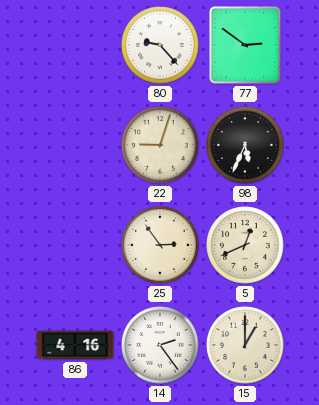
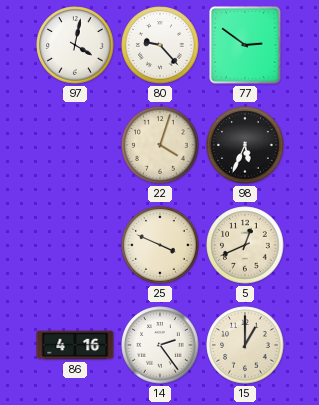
97: none -> 4:02
22: 9:03 -> 4:03
25: 2:54 -> 3:49
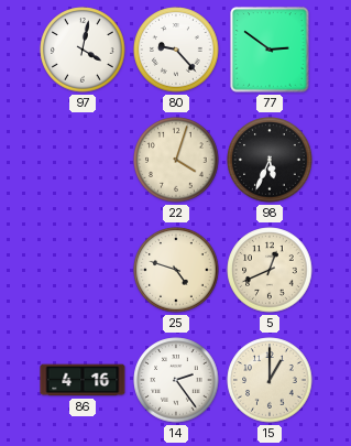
25: 3:49 -> 4:48
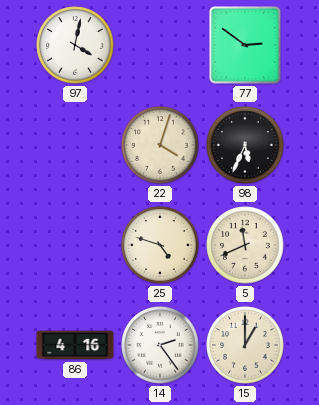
80: 9:23 -> none
5: 12:41 -> 11:41
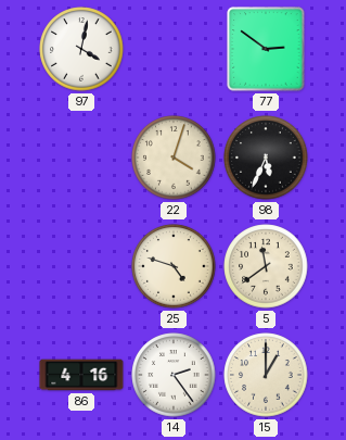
5: 11:41 -> 11:39
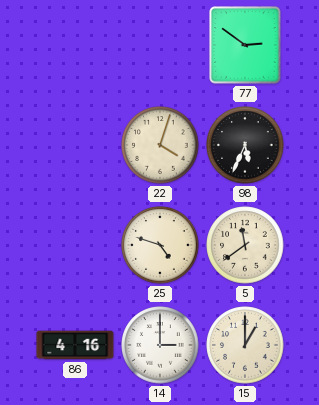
97: 4:02 -> none
14: 2:24 -> 3:00
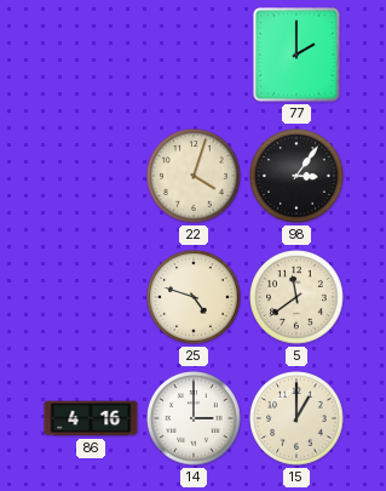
77: 2:51 -> 2:00
98: 5:34 -> 3:06
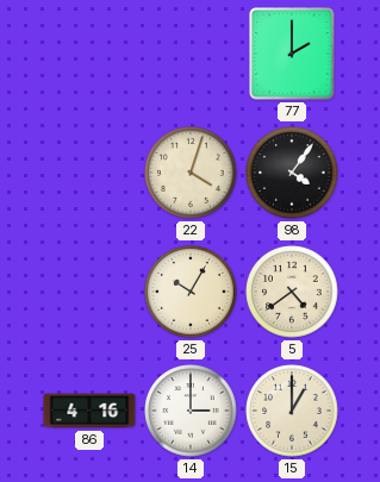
98: 3:06 -> 4:06
25: 4:48 -> 10:05
5: 11:39 -> 4:39
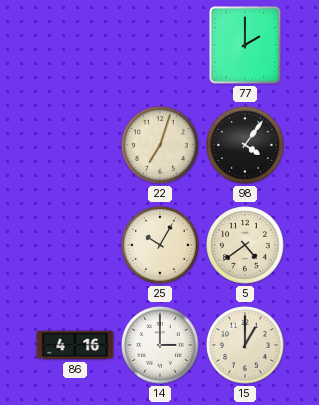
22: 4:03 -> 7:03
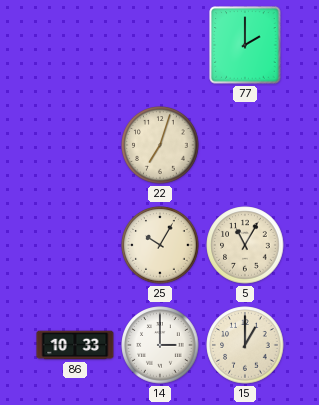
98: 4:06 -> none
5: 4:39 -> 11:05
86: 4:16 -> 10:33
